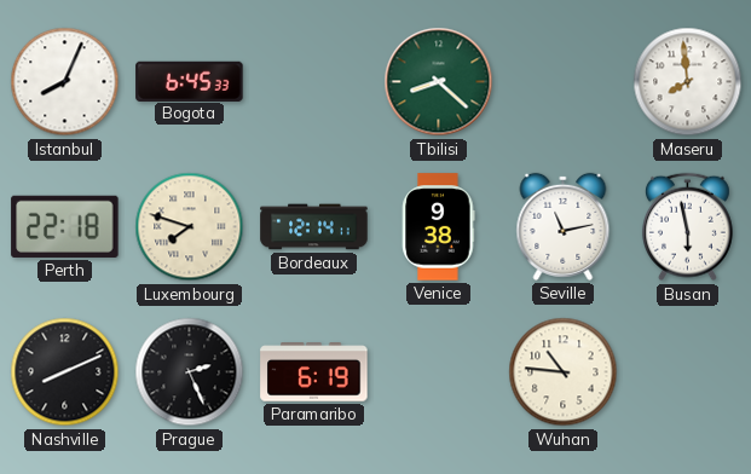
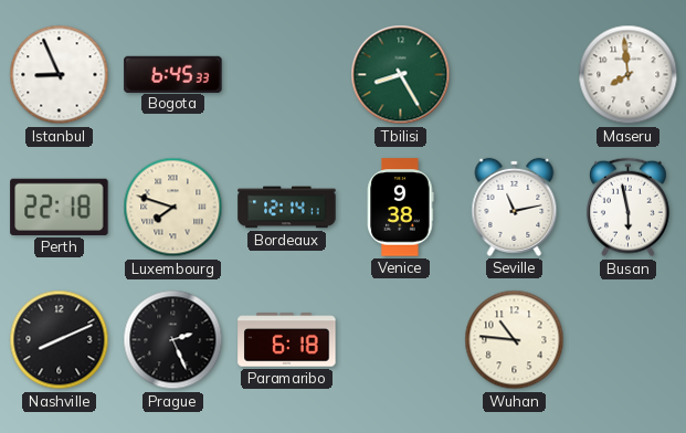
Istanbul: 8:04 -> 8:56
Tbilisi: 8:22 -> 8:25
Paramaribo: 6:19 -> 6:18
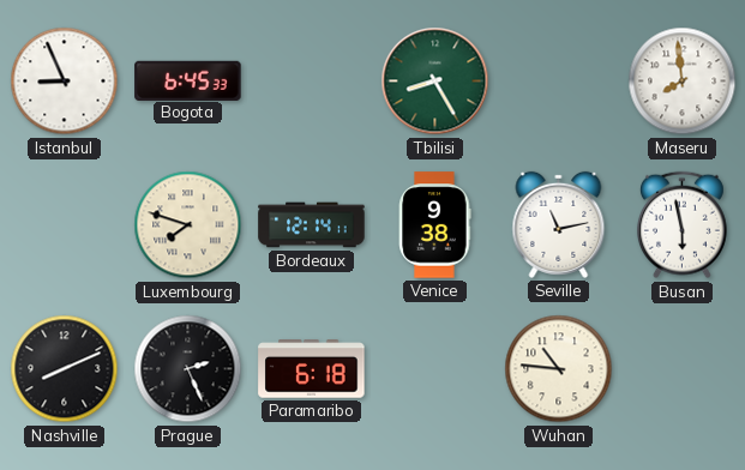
Perth: 22:18 -> none
